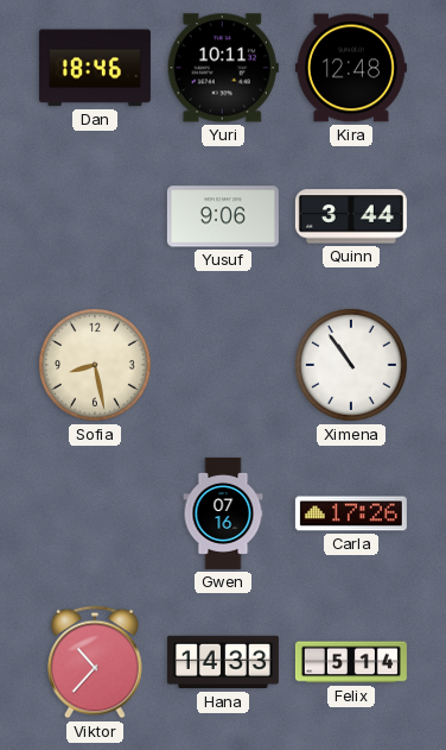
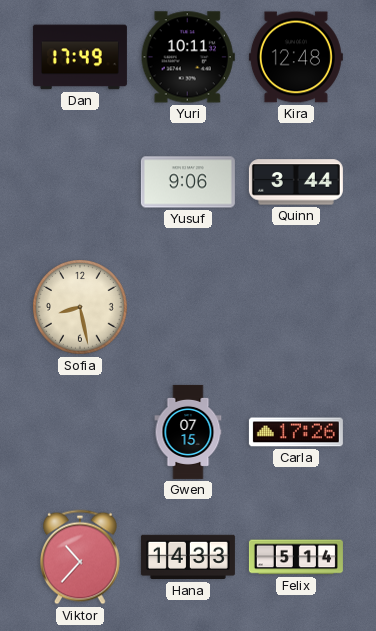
Dan: 18:46 -> 17:49
Ximena: 10:54 -> none
Gwen: 07:16 -> 07:15
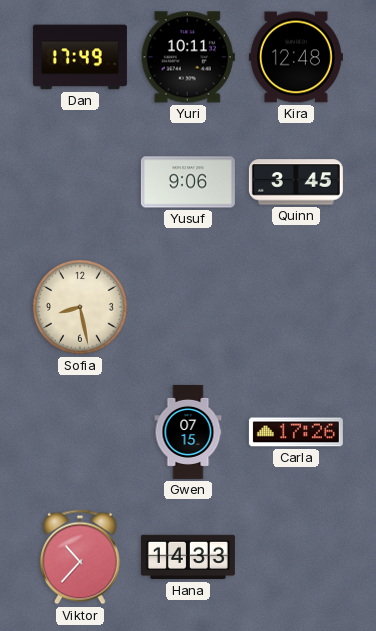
Quinn: 3:44 -> 3:45
Felix: 5:14 -> none
